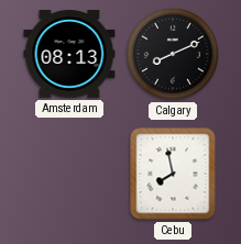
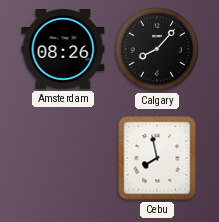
Amsterdam: 08:13 -> 08:26
Calgary: 8:11 -> 8:07
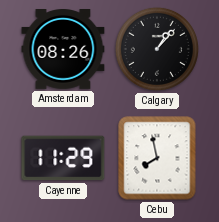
Calgary: 8:07 -> 1:07
Cayenne: none -> 11:29
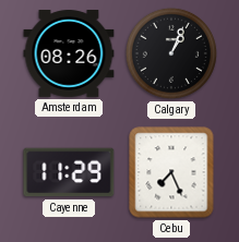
Calgary: 1:07 -> 1:04
Cebu: 7:58 -> 7:26
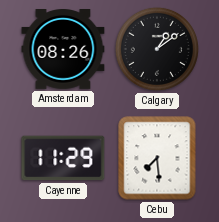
Calgary: 1:04 -> 1:09
Cebu: 7:26 -> 7:29
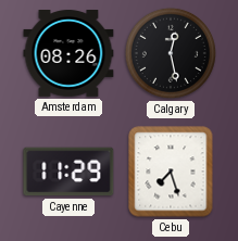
Calgary: 1:09 -> 12:28
Cebu: 7:29 -> 7:27
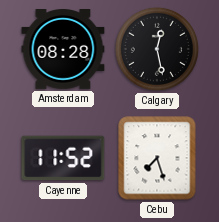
Amsterdam: 08:26 -> 08:28
Cayenne: 11:29 -> 11:52
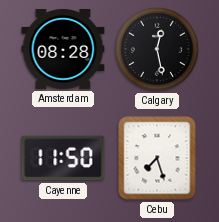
Cayenne: 11:52 -> 11:50
